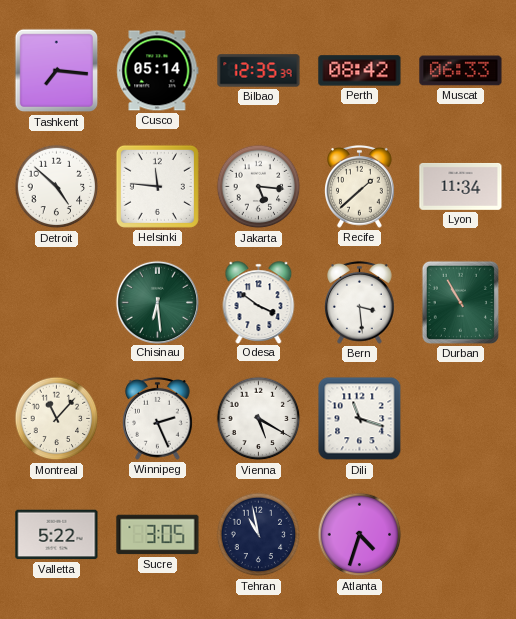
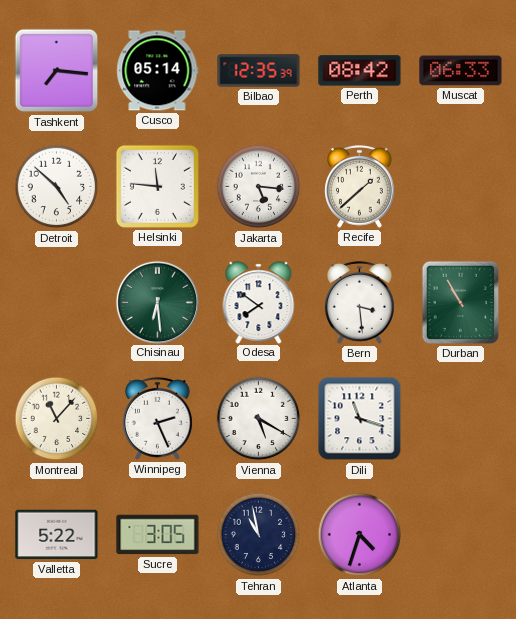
Lyon: 11:34 -> none
Odesa: 3:51 -> 7:51
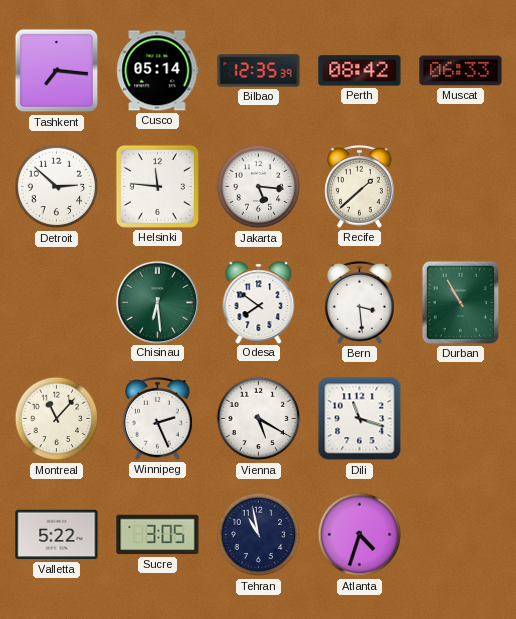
Detroit: 4:52 -> 2:52
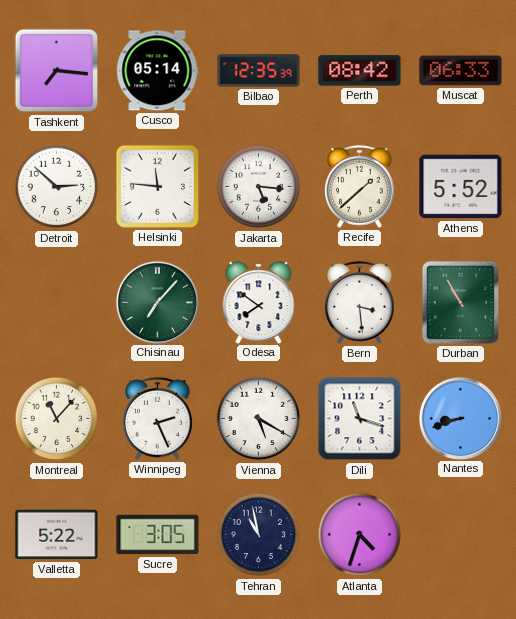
Athens: none -> 5:52
Chisinau: 6:29 -> 7:07
Nantes: none -> 8:42
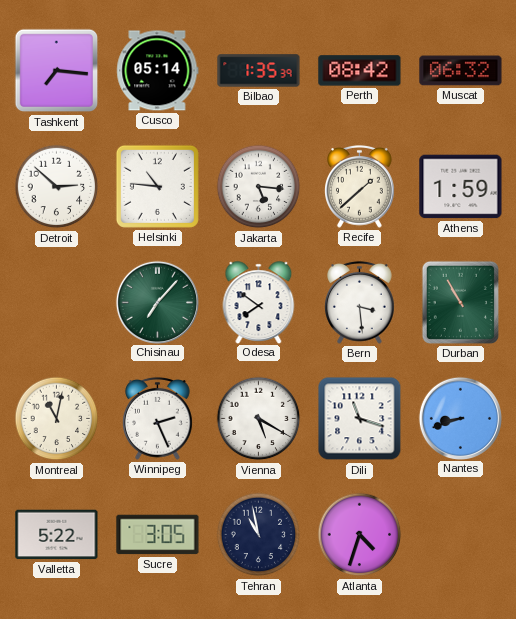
Bilbao: 12:35 -> 1:35
Muscat: 06:33 -> 06:32
Helsinki: 11:46 -> 10:46
Athens: 5:52 -> 1:59
Montreal: 11:07 -> 11:02
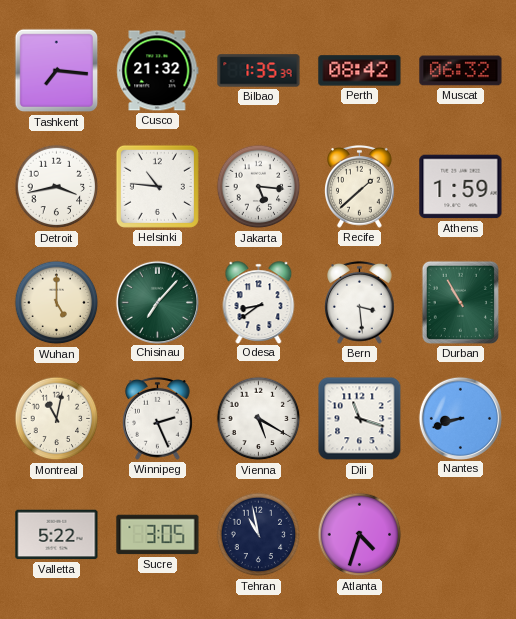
Cusco: 05:14 -> 21:32
Detroit: 2:52 -> 3:43
Wuhan: none -> 5:00
Odesa: 7:51 -> 8:39
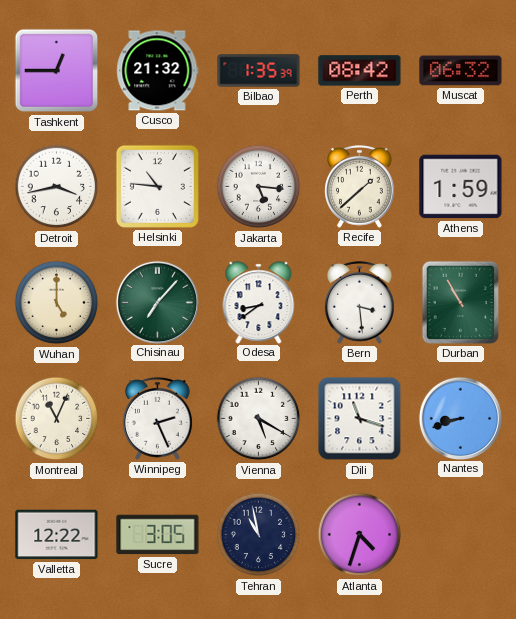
Tashkent: 7:16 -> 12:45
Montreal: 11:02 -> 11:04
Valletta: 5:22 -> 12:22
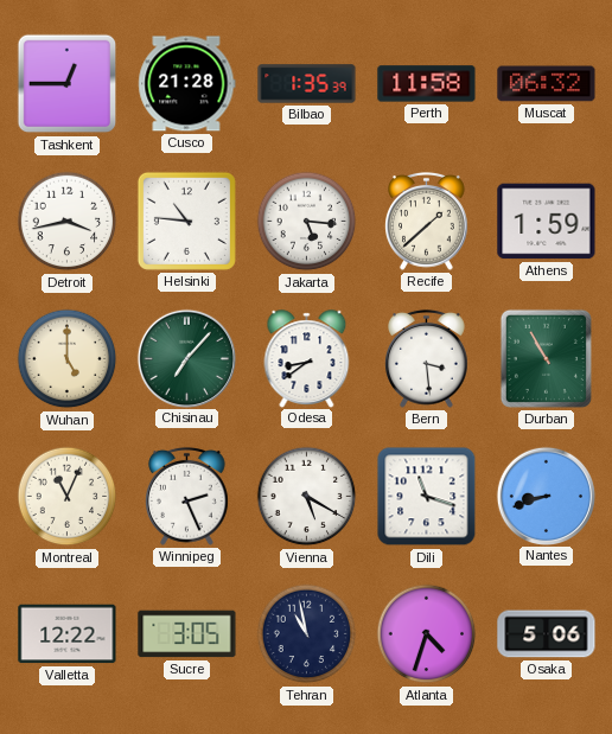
Cusco: 21:32 -> 21:28
Perth: 08:42 -> 11:58
Osaka: none -> 5:06
